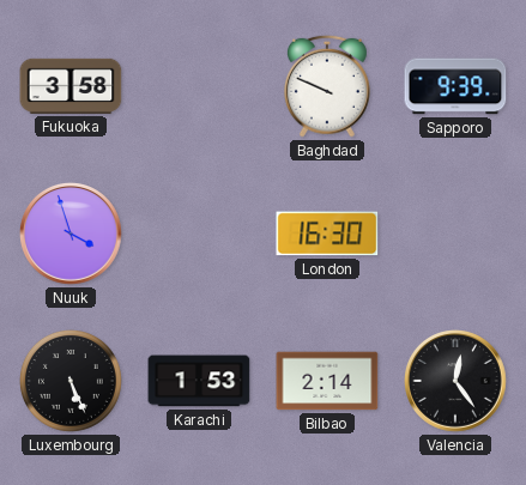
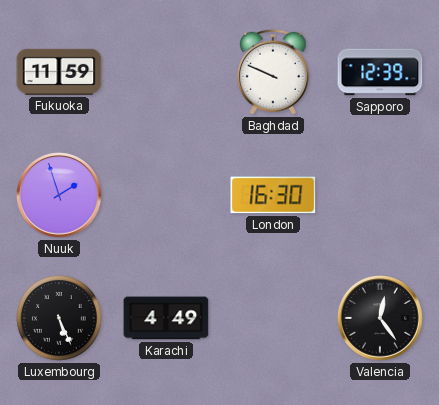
Fukuoka: 3:58 -> 11:59
Sapporo: 9:39 -> 12:39
Nuuk: 3:57 -> 1:57
Karachi: 1:53 -> 4:49
Bilbao: 2:14 -> none
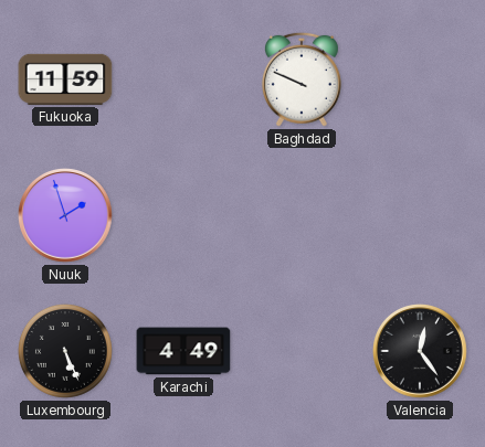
Sapporo: 12:39 -> none
London: 16:30 -> none
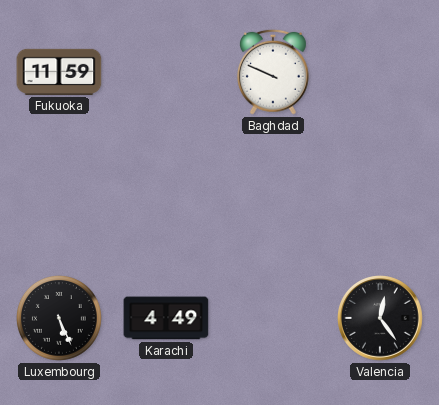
Nuuk: 1:57 -> none
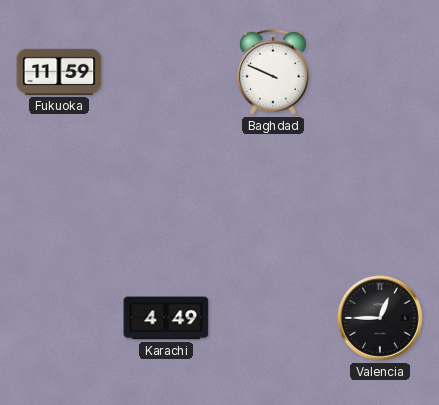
Luxembourg: 5:26 -> none
Valencia: 12:24 -> 12:45
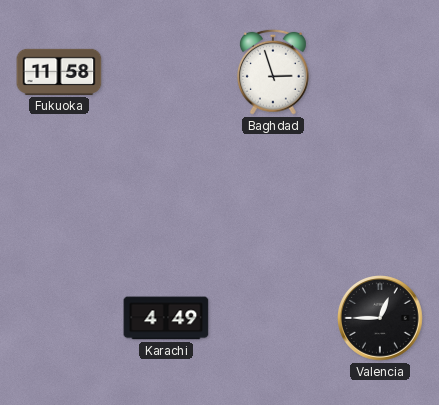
Fukuoka: 11:59 -> 11:58
Baghdad: 9:49 -> 2:57
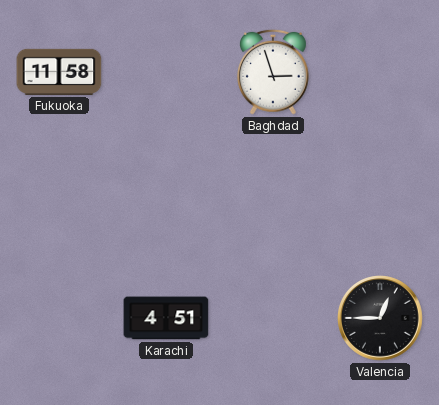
Karachi: 4:49 -> 4:51
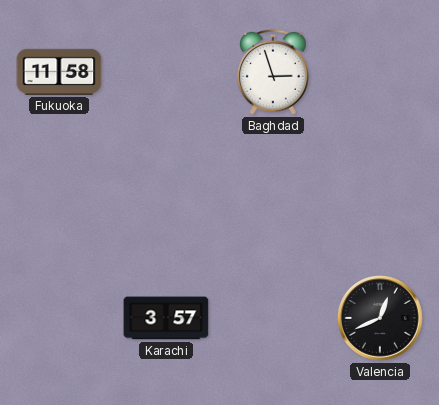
Karachi: 4:51 -> 3:57
Valencia: 12:45 -> 12:41
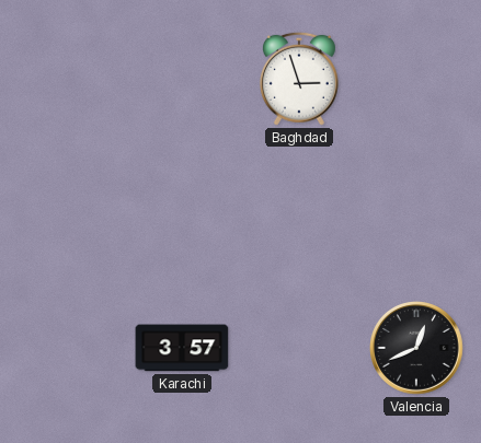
Fukuoka: 11:58 -> none
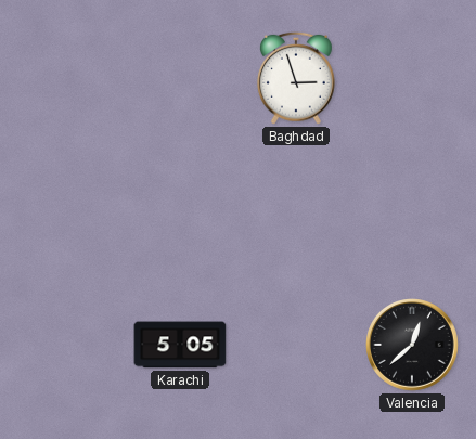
Karachi: 3:57 -> 5:05
Valencia: 12:41 -> 12:38
